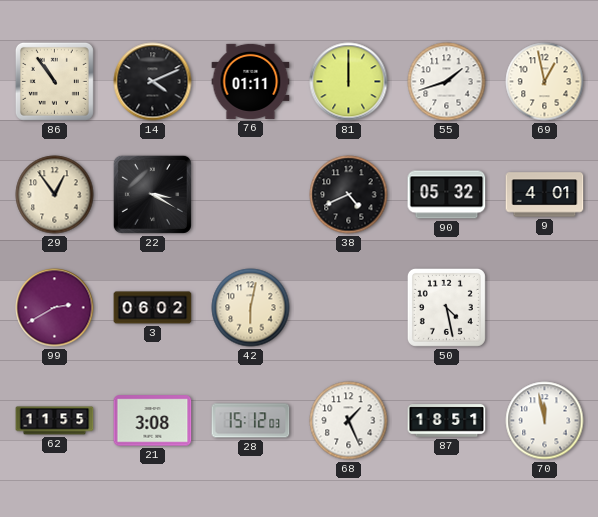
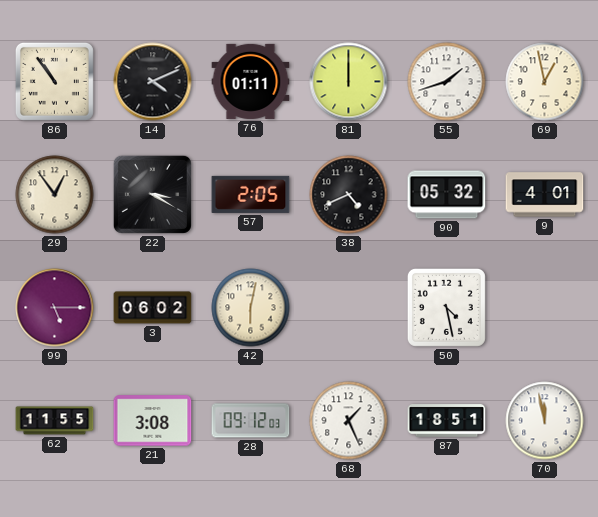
57: none -> 2:05
99: 2:40 -> 5:15
28: 15:12 -> 09:12
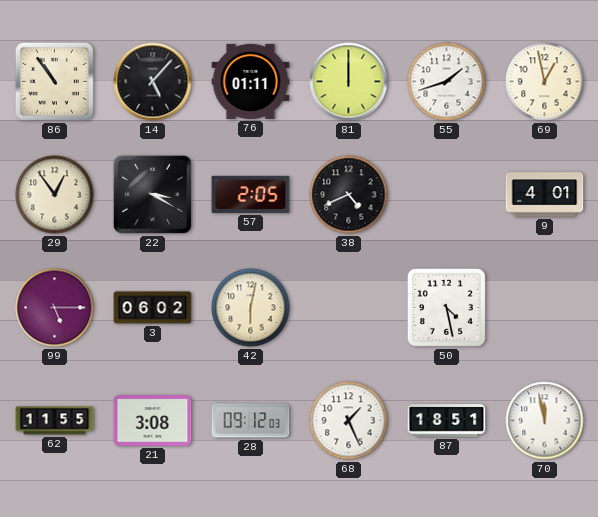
14: 4:11 -> 5:07
90: 05:32 -> none
